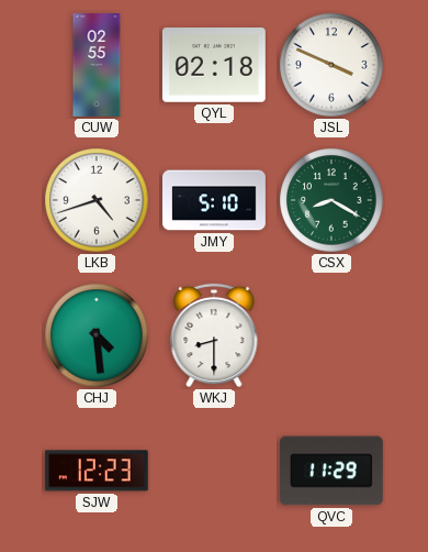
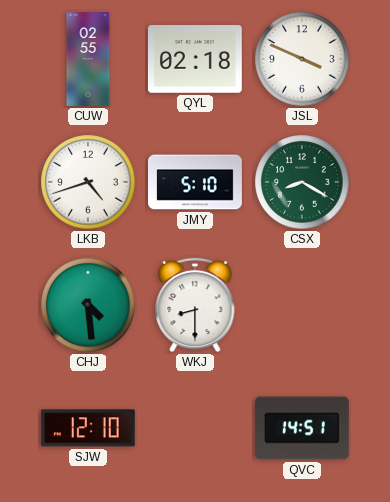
SJW: 12:23 -> 12:10
QVC: 11:29 -> 14:51
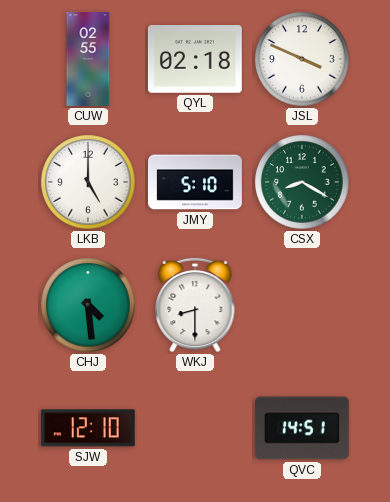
LKB: 4:42 -> 5:00
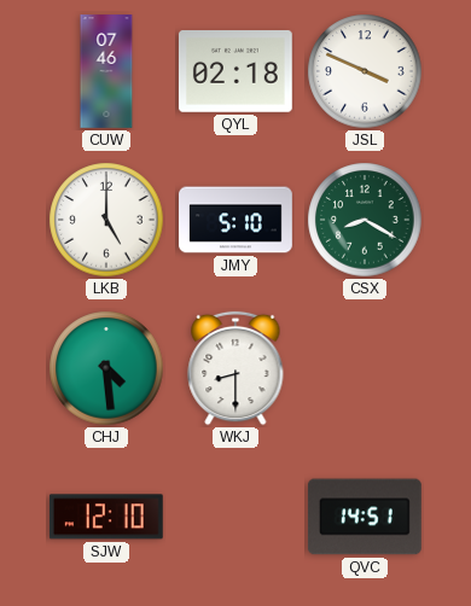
CUW: 02:55 -> 07:46
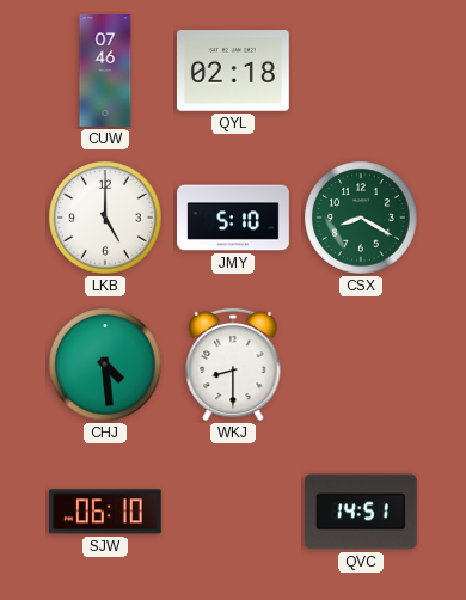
JSL: 3:49 -> none
SJW: 12:10 -> 06:10
